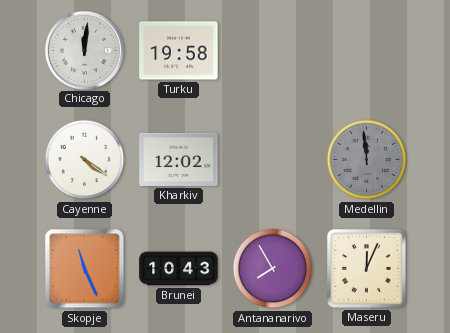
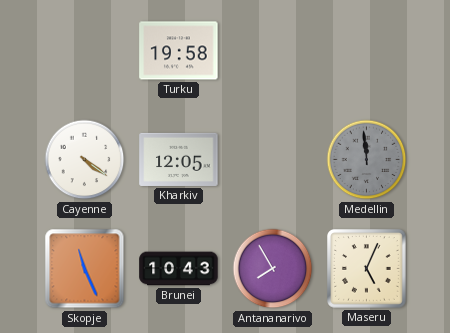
Chicago: 12:01 -> none
Kharkiv: 12:02 -> 12:05
Maseru: 12:04 -> 5:04
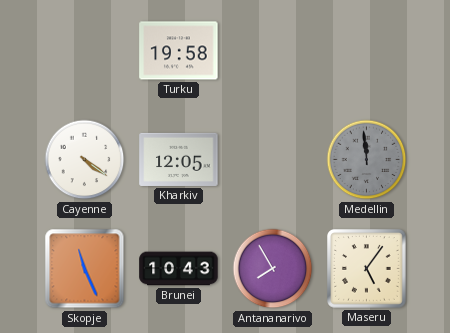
Maseru: 5:04 -> 5:06
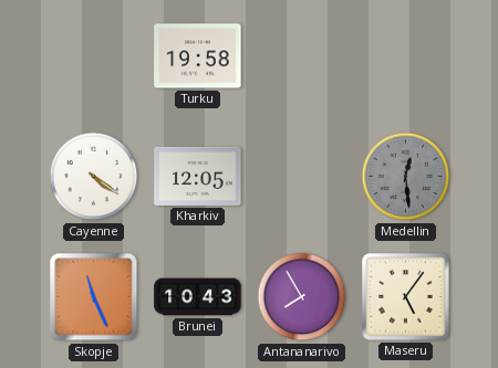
Medellin: 11:59 -> 12:29
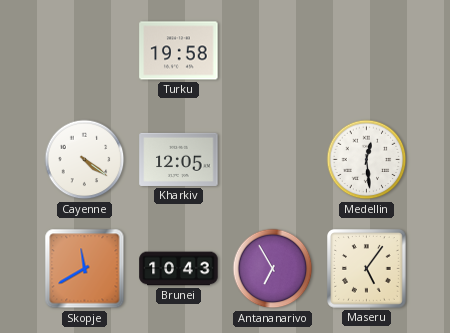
Medellin dial: grey -> white
Skopje: 11:26 -> 11:40
Antananarivo: 7:55 -> 6:55
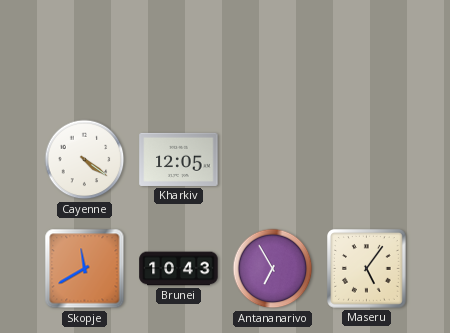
Turku: 19:58 -> none
Medellin: 12:29 -> none
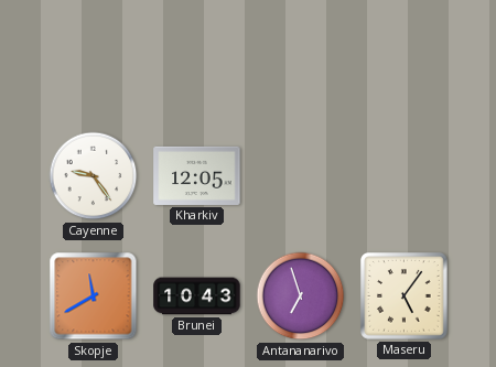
Cayenne: 4:21 -> 9:24
Antananarivo: 6:55 -> 6:57
